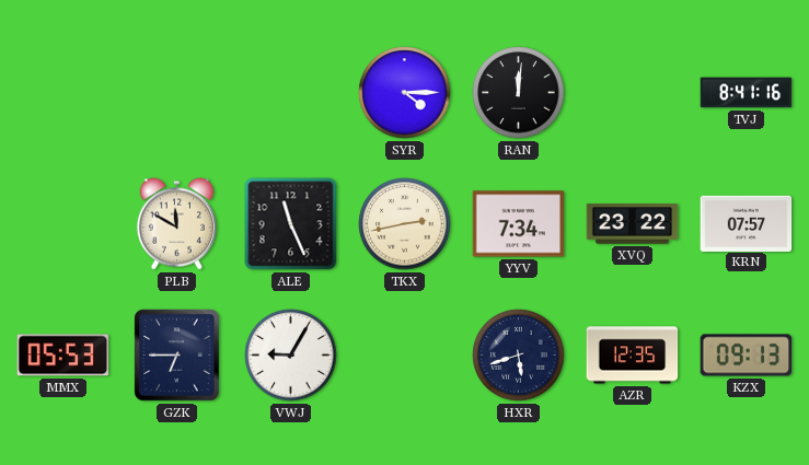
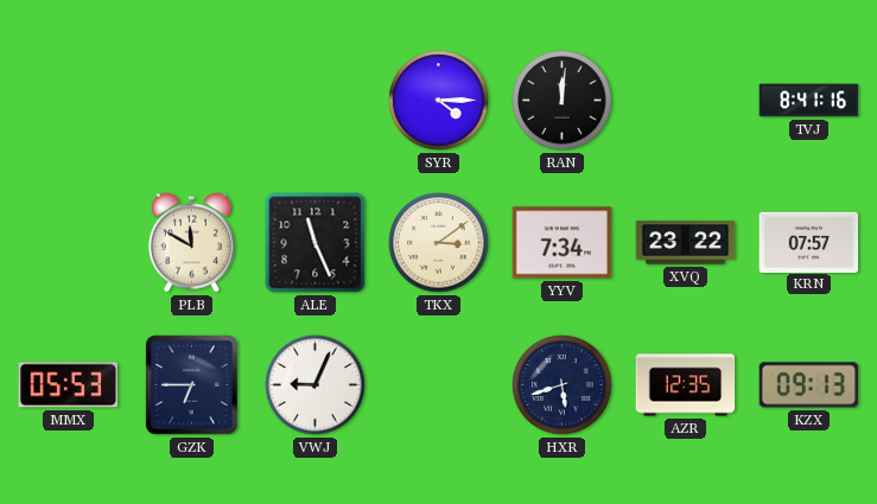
TKX: 2:43 -> 3:09
VWJ: 9:05 -> 9:04
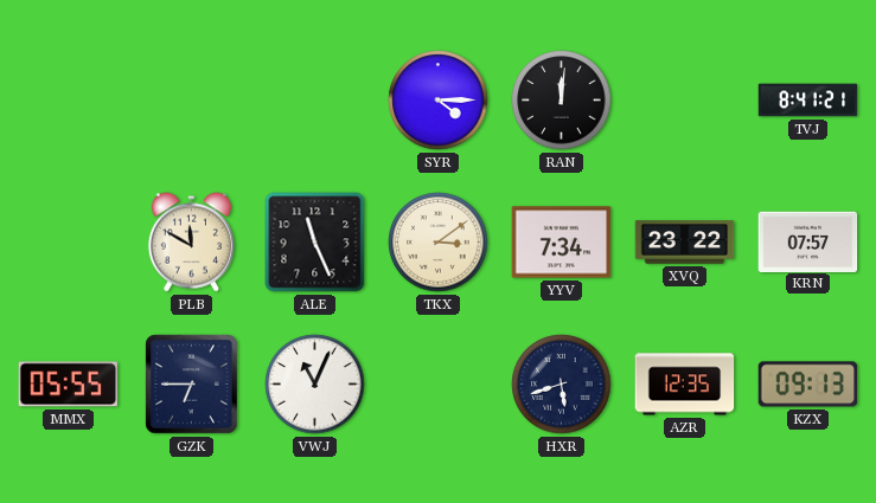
TVJ: 8:41:16 -> 8:41:21
MMX: 05:53 -> 05:55
VWJ: 9:04 -> 11:04
